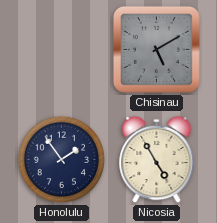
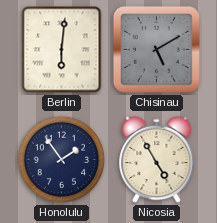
Berlin: none -> 6:01
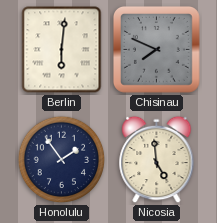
Chisinau: 5:10 -> 7:49
Nicosia: 4:55 -> 4:59
